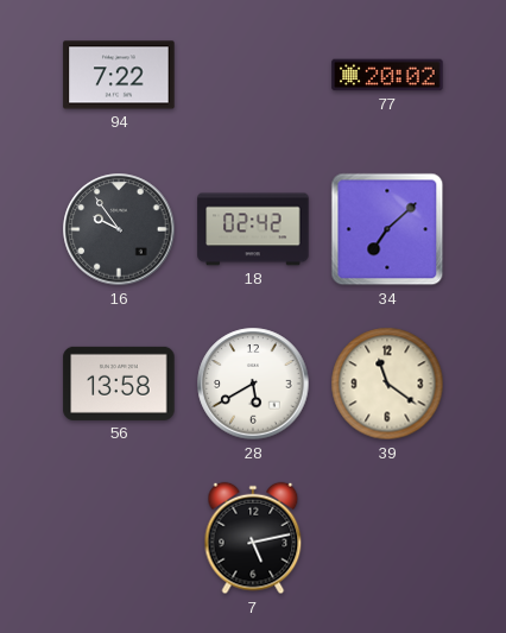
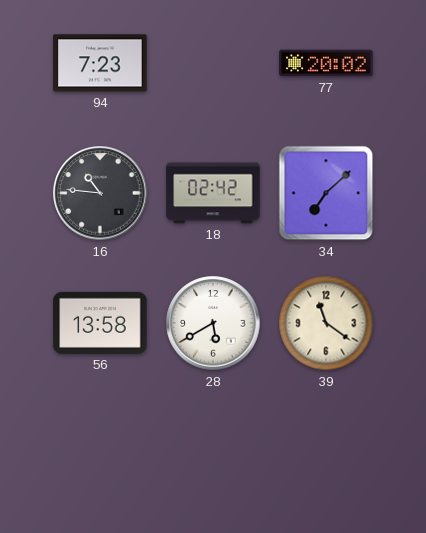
94: 7:22 -> 7:23
16: 9:54 -> 10:46
7: 5:13 -> none
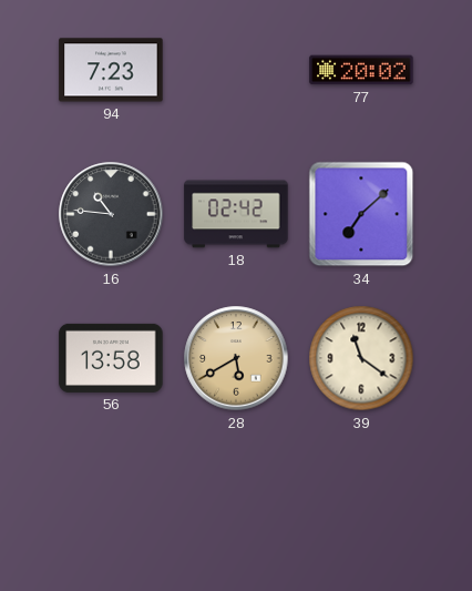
28 dial: white -> champagne
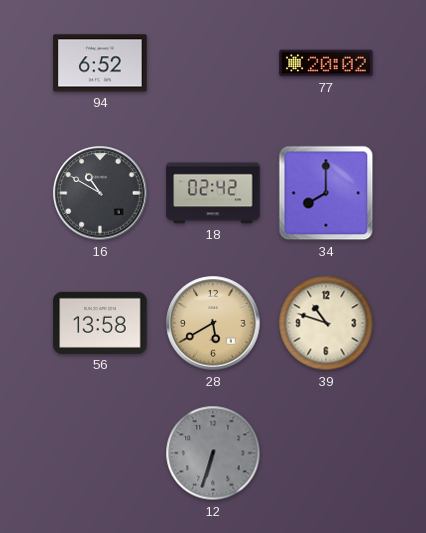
94: 7:23 -> 6:52
16: 10:46 -> 10:50
34: 7:08 -> 8:00
39: 11:21 -> 10:48
12: none -> 6:33
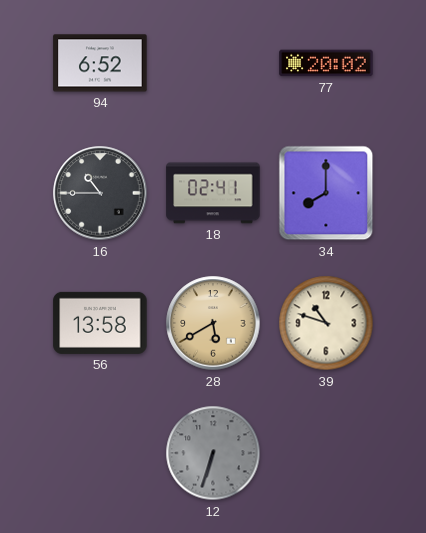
16: 10:50 -> 10:45
18: 02:42 -> 02:41
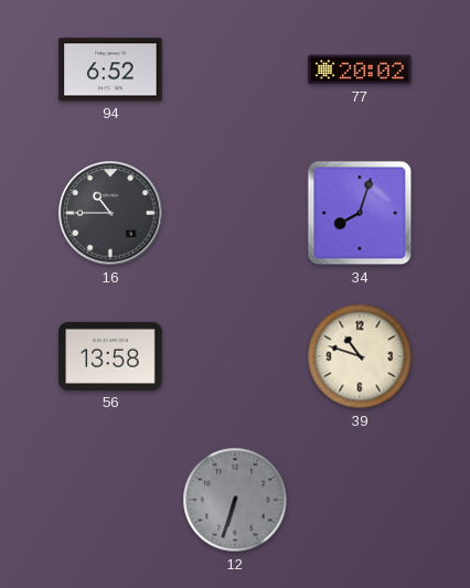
18: 02:41 -> none
34: 8:00 -> 8:03
28: 5:40 -> none
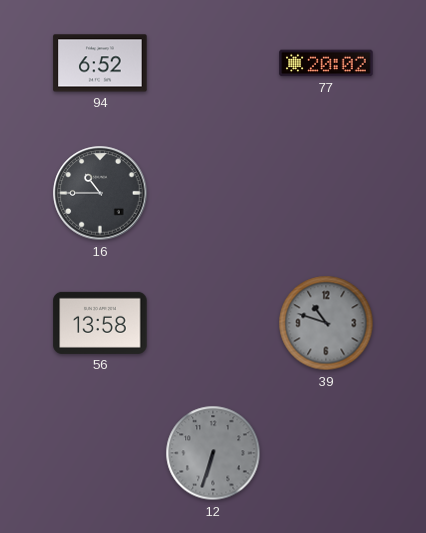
34: 8:03 -> none
39 dial: cream -> grey
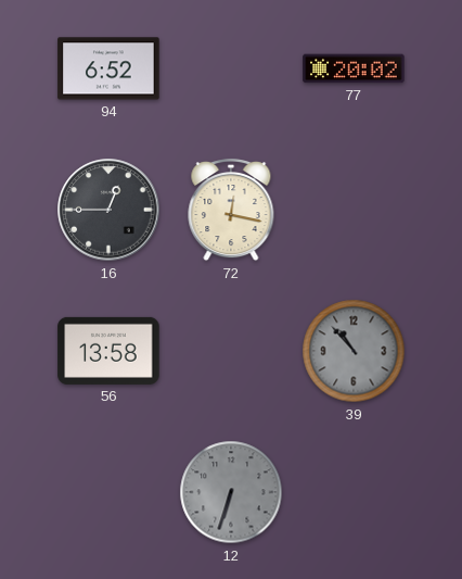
16: 10:45 -> 12:45
72: none -> 12:17
39: 10:48 -> 10:53
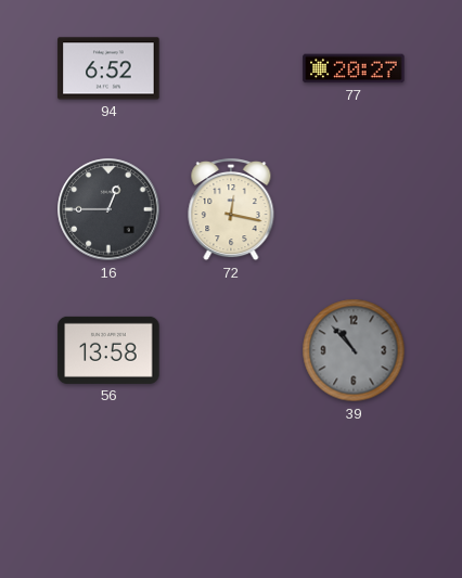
77: 20:02 -> 20:27
12: 6:33 -> none
